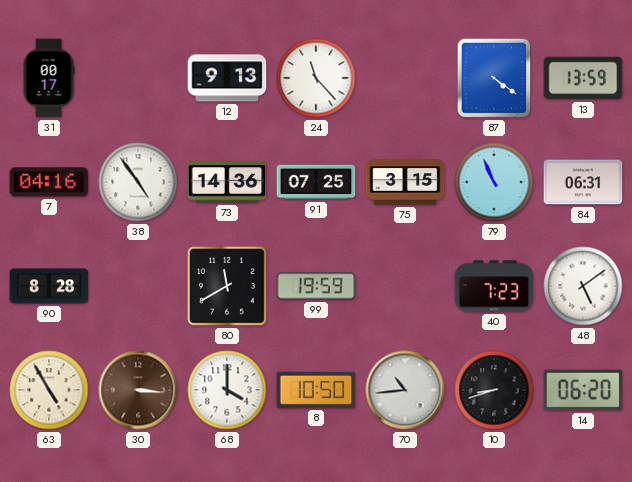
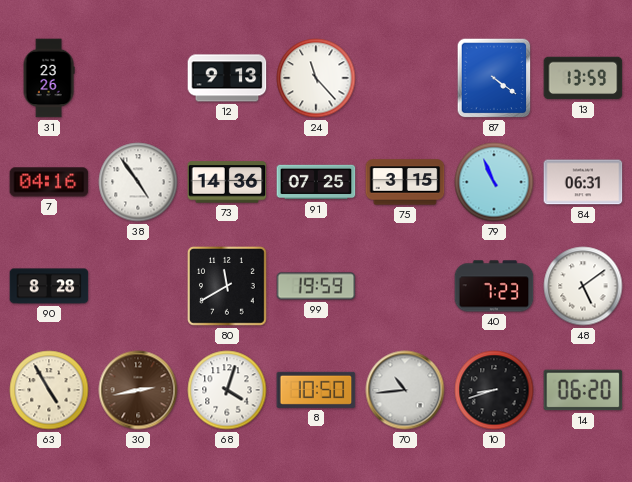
31: 00:17 -> 23:26
30: 3:16 -> 2:43
68: 4:00 -> 4:03
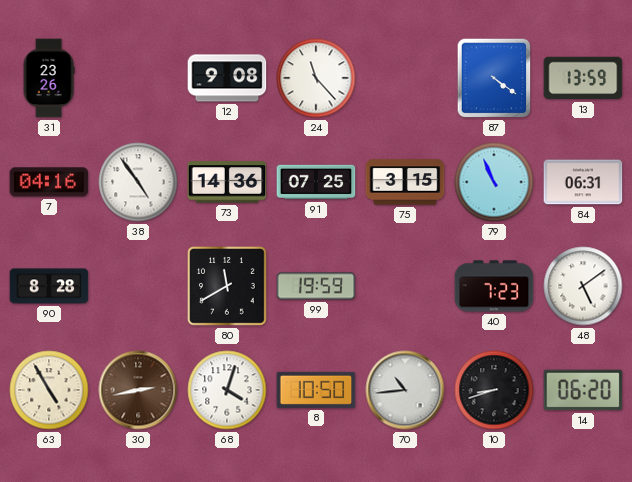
12: 9:13 -> 9:08
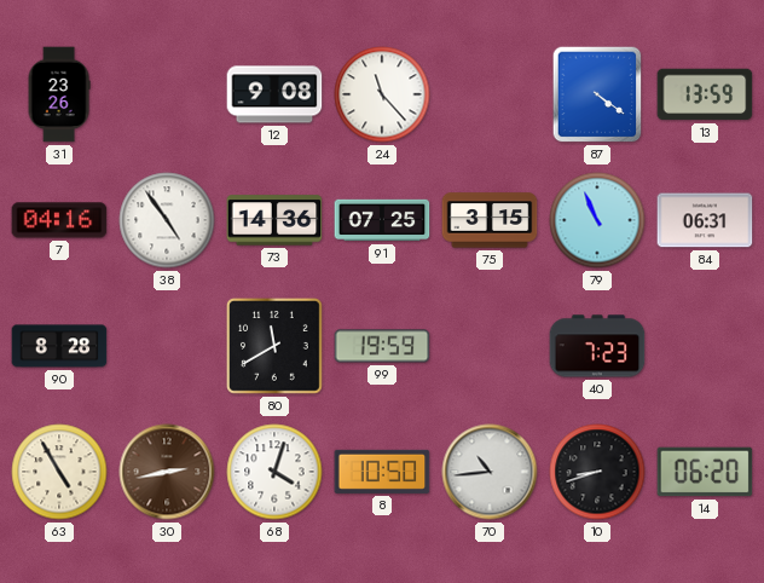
48: 5:09 -> none
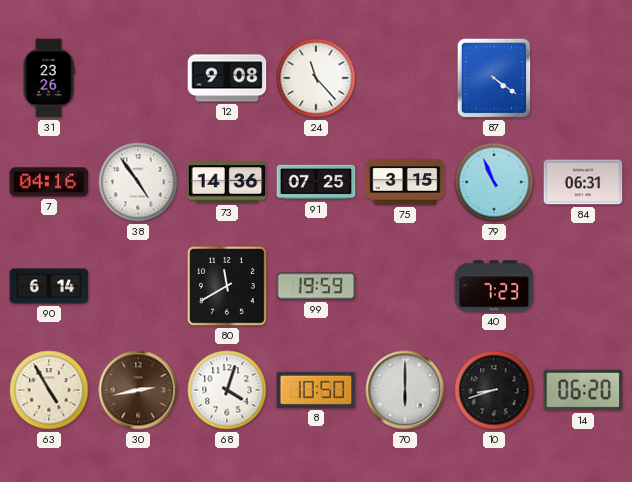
13: 13:59 -> none
90: 8:28 -> 6:14
70: 10:44 -> 6:00
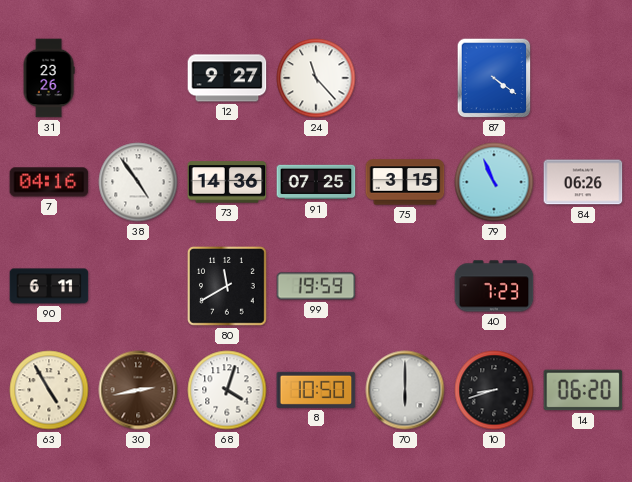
12: 9:08 -> 9:27
84: 06:31 -> 06:26
90: 6:14 -> 6:11
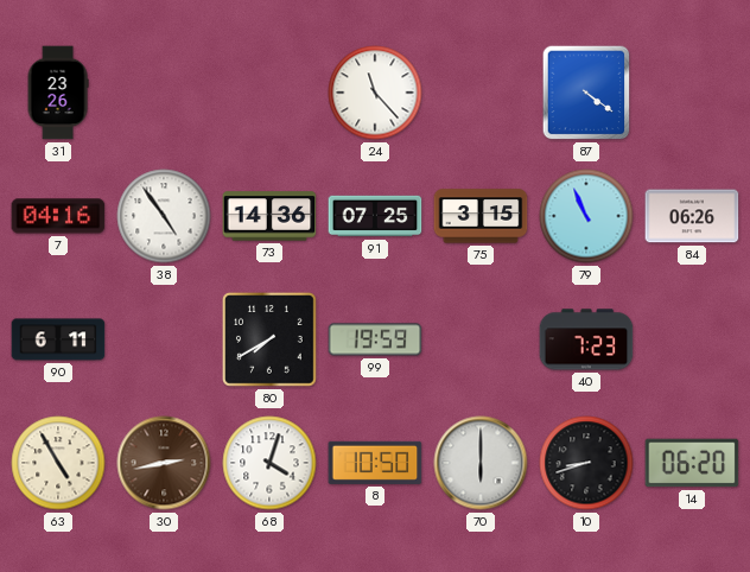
12: 9:27 -> none
80: 11:40 -> 7:40
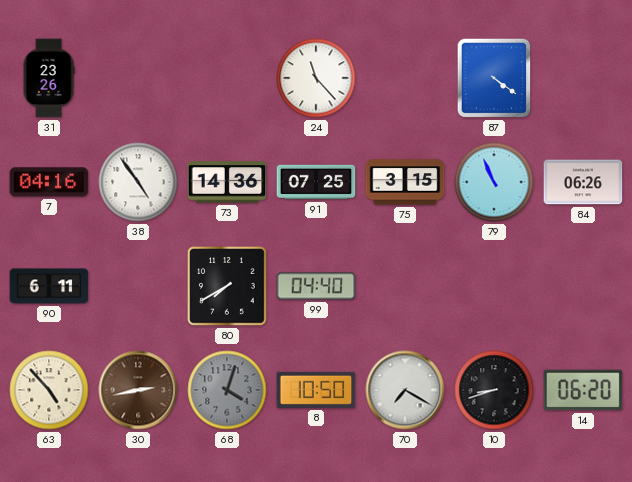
99: 19:59 -> 04:40
40: 7:23 -> none
63: 4:55 -> 4:53
68 dial: white -> grey
70: 6:00 -> 7:20
